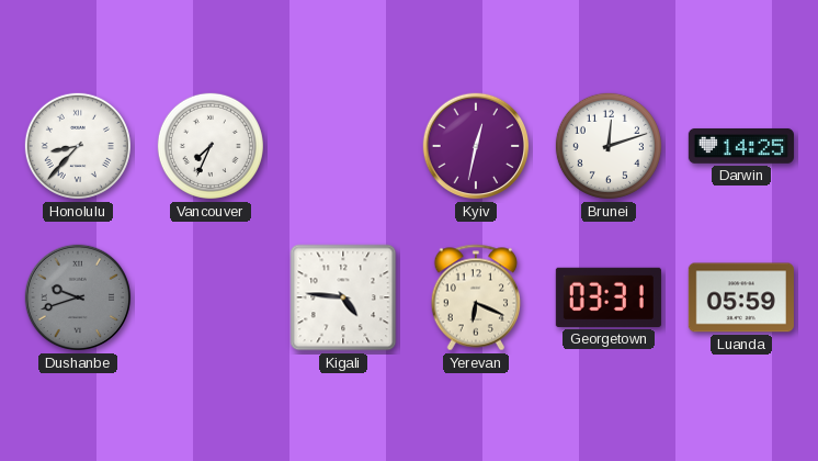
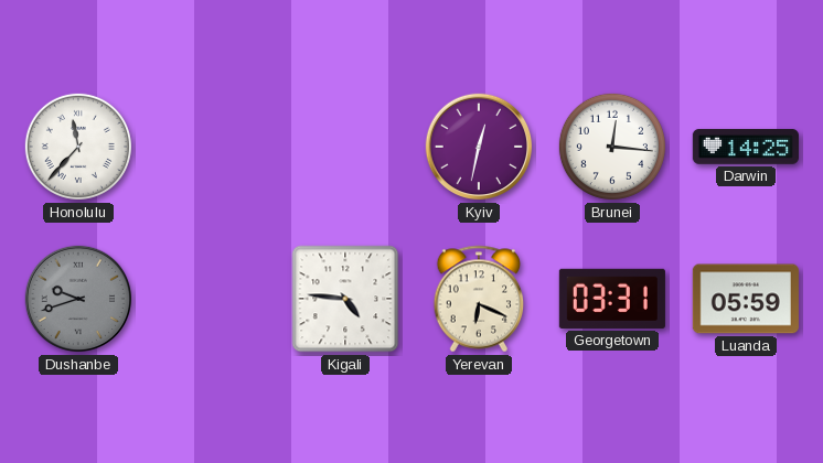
Honolulu: 8:37 -> 11:37
Vancouver: 7:34 -> none
Brunei: 12:12 -> 12:16
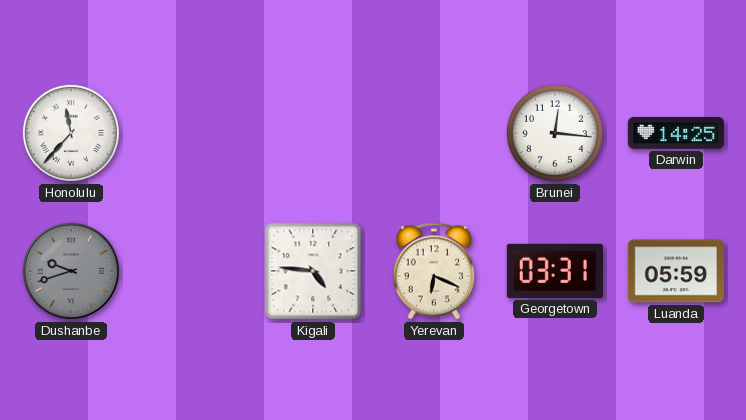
Kyiv: 12:32 -> none
